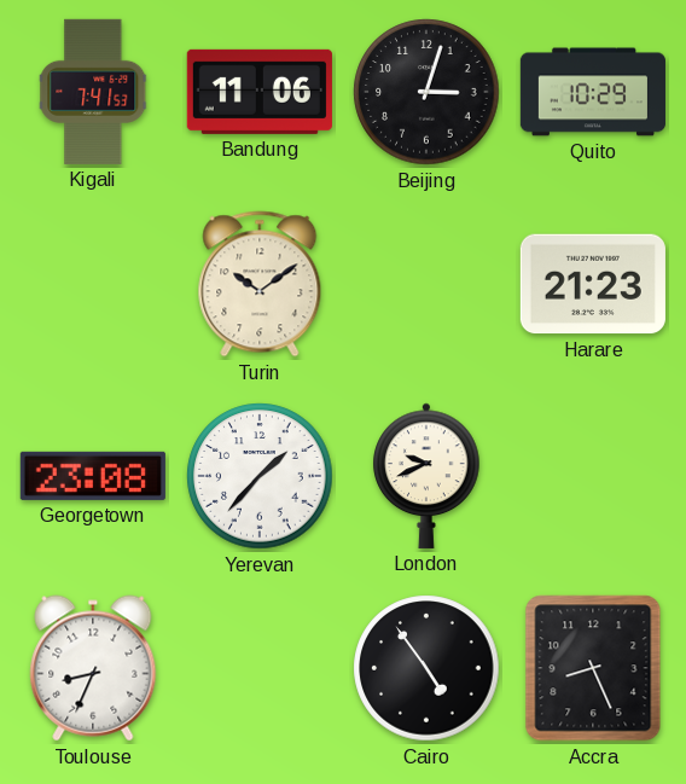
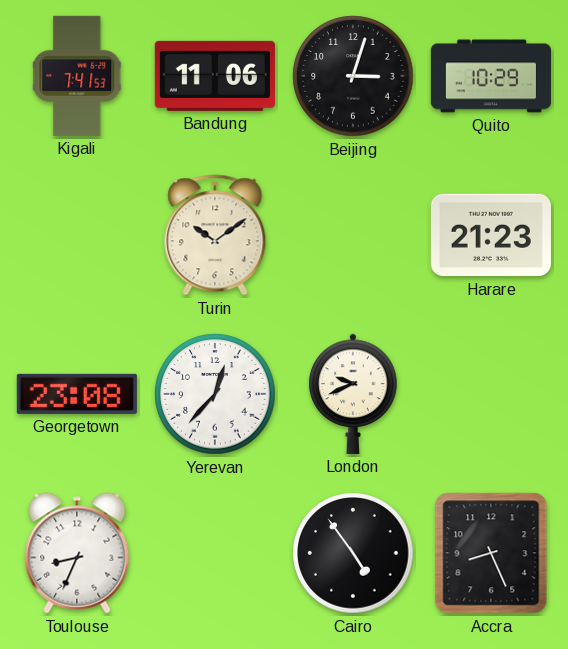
Yerevan: 1:37 -> 12:37
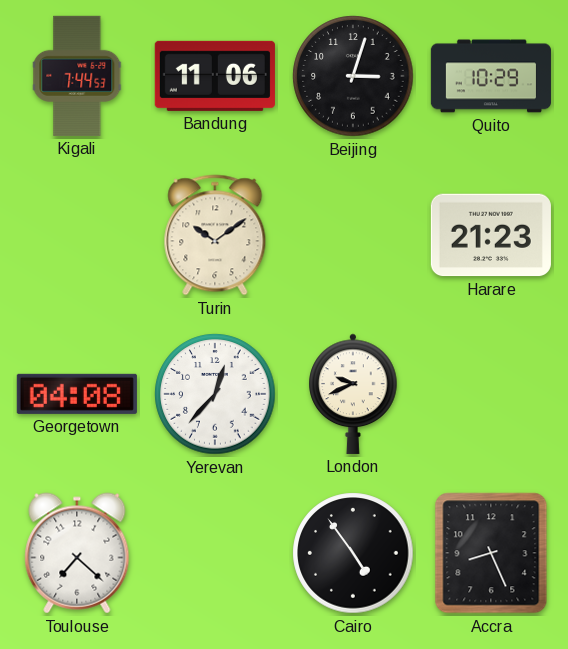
Kigali: 7:41 -> 7:44
Georgetown: 23:08 -> 04:08
Toulouse: 8:34 -> 7:22
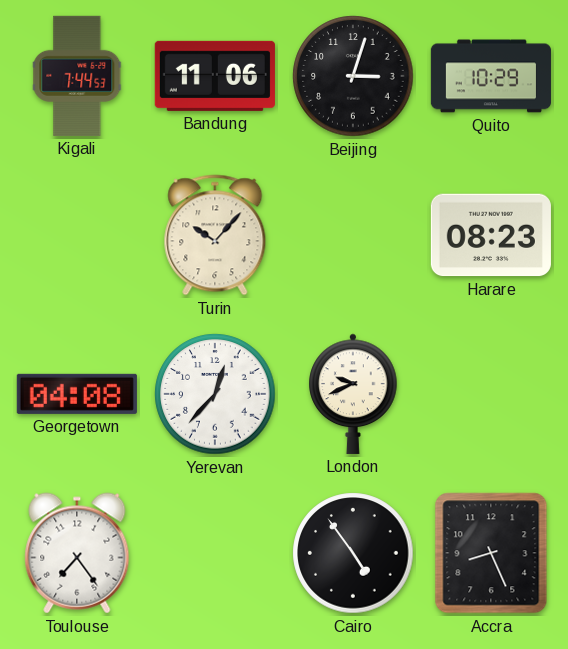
Turin: 10:09 -> 10:07
Harare: 21:23 -> 08:23
Toulouse: 7:22 -> 7:24
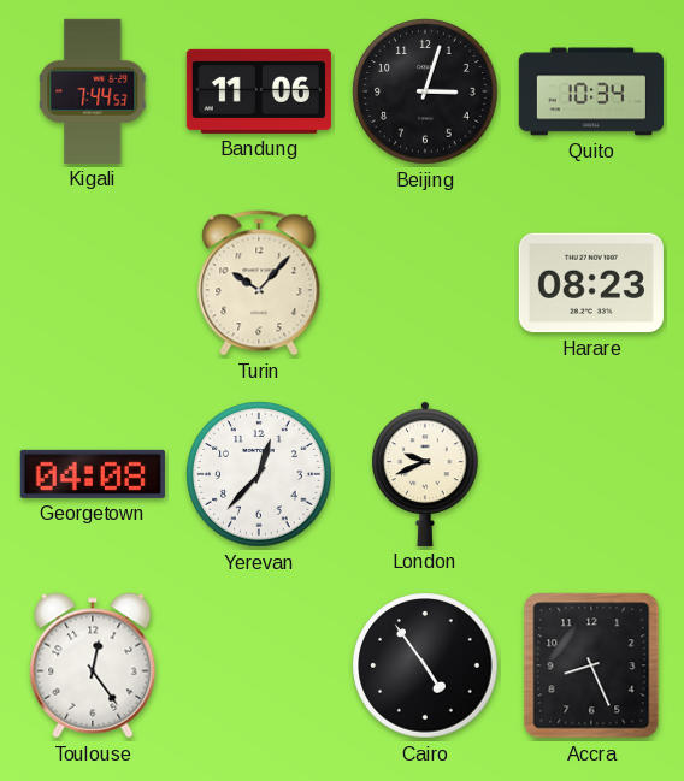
Quito: 10:29 -> 10:34
Toulouse: 7:24 -> 12:24
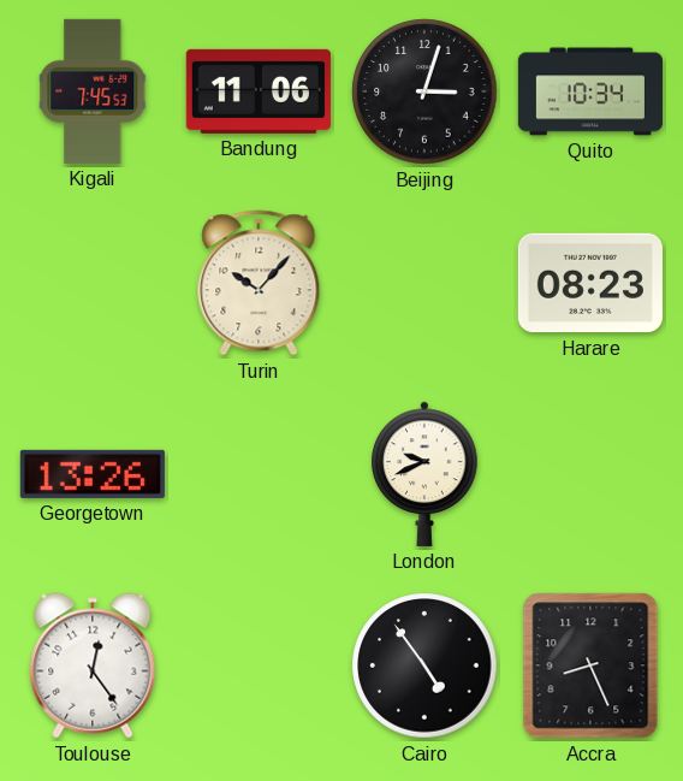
Kigali: 7:44 -> 7:45
Georgetown: 04:08 -> 13:26
Yerevan: 12:37 -> none
